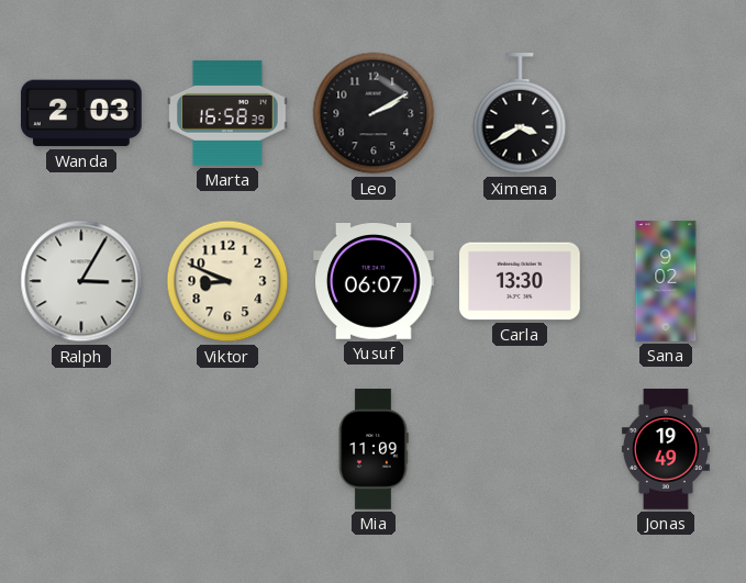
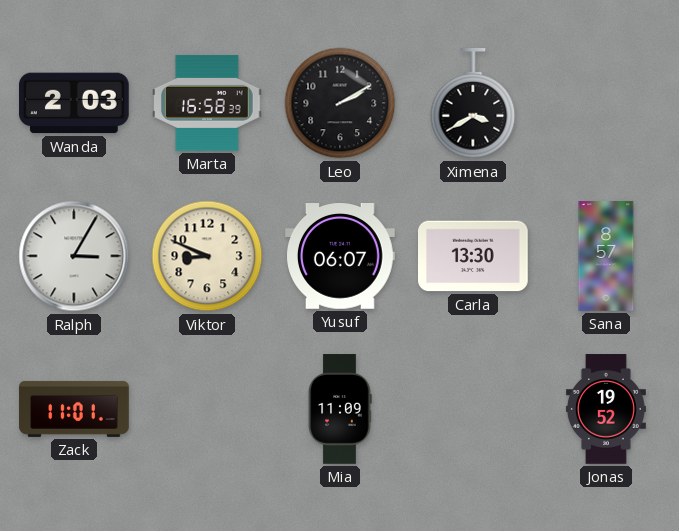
Sana: 9:02 -> 8:57
Zack: none -> 11:01
Jonas: 19:49 -> 19:52
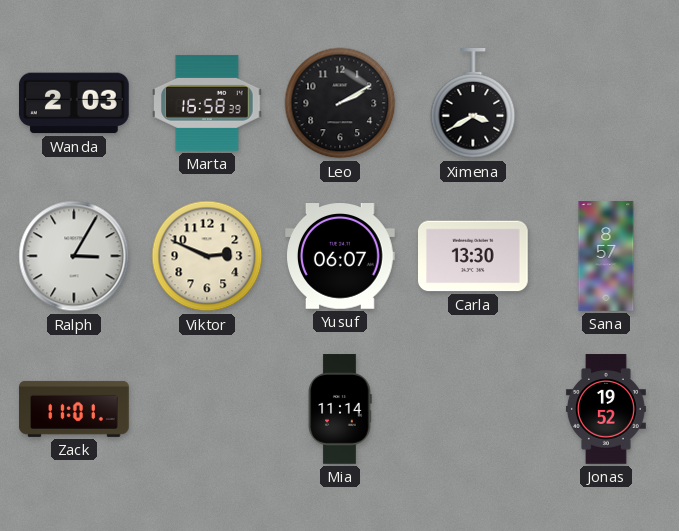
Viktor: 8:49 -> 2:49
Mia: 11:09 -> 11:14
